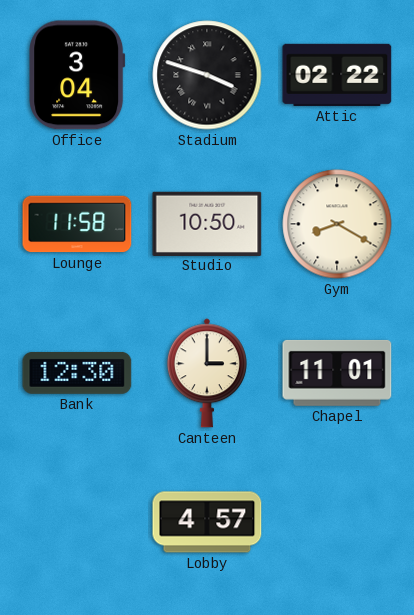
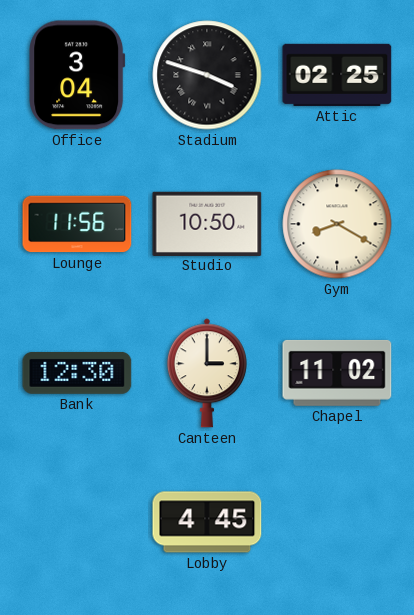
Attic: 02:22 -> 02:25
Lounge: 11:58 -> 11:56
Chapel: 11:01 -> 11:02
Lobby: 4:57 -> 4:45
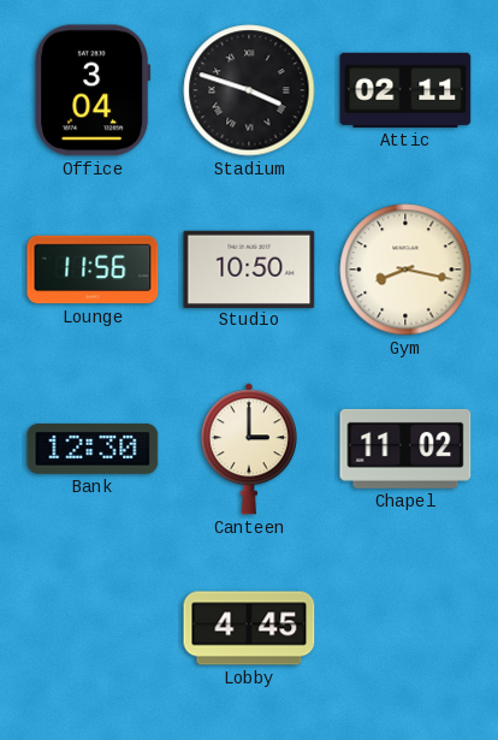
Attic: 02:25 -> 02:11
Gym: 8:20 -> 8:17
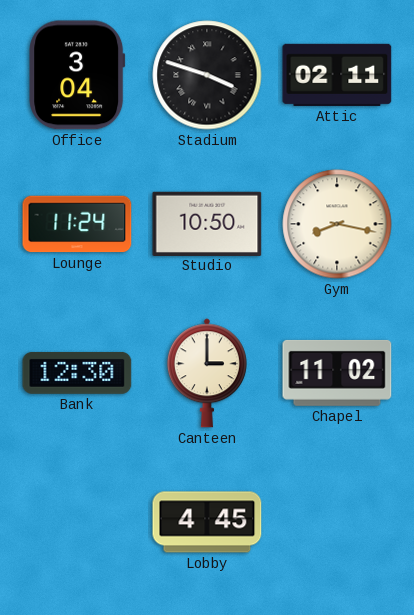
Lounge: 11:56 -> 11:24
